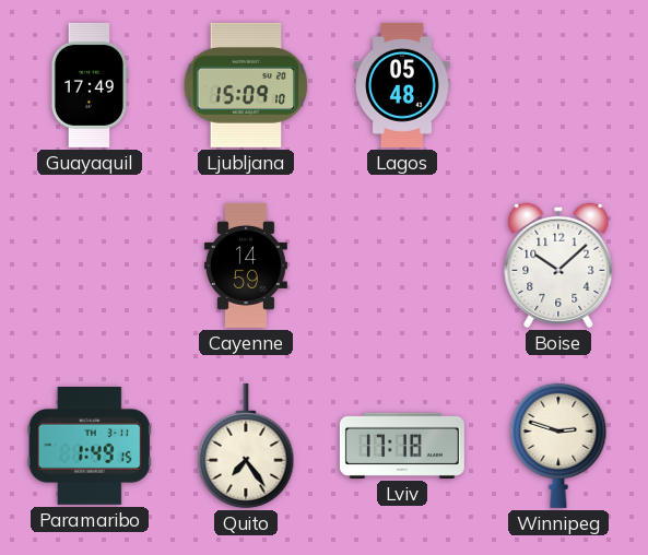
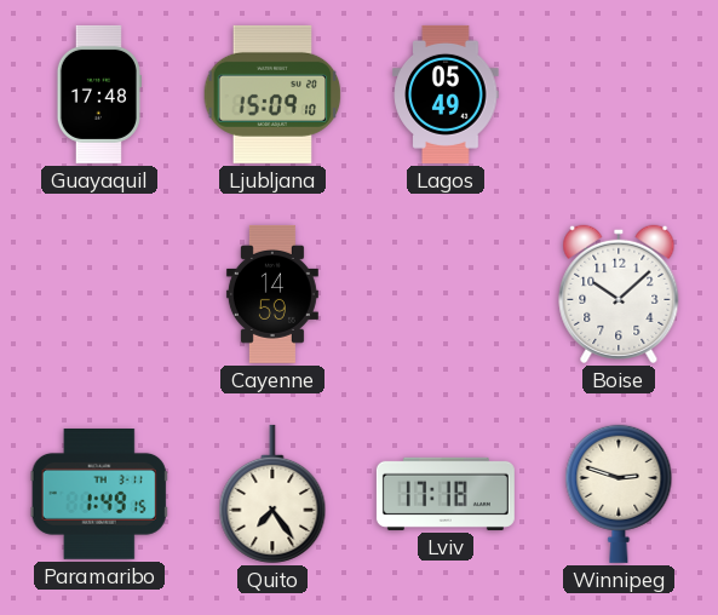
Guayaquil: 17:49 -> 17:48
Lagos: 05:48 -> 05:49
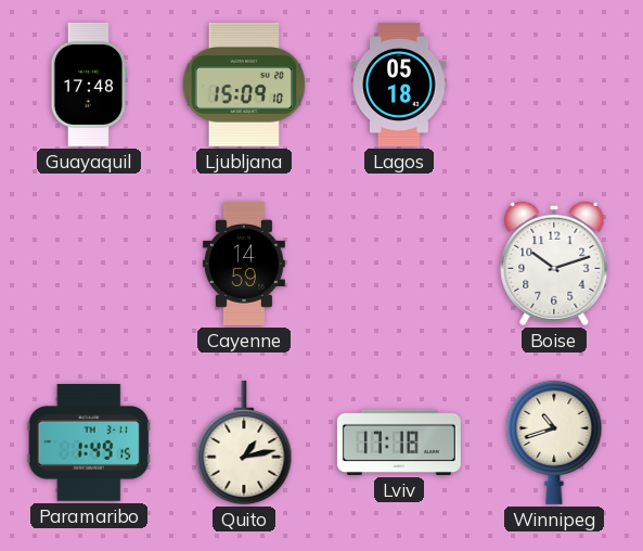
Lagos: 05:49 -> 05:18
Boise: 10:08 -> 10:12
Quito: 7:24 -> 1:13
Winnipeg: 2:48 -> 10:42
